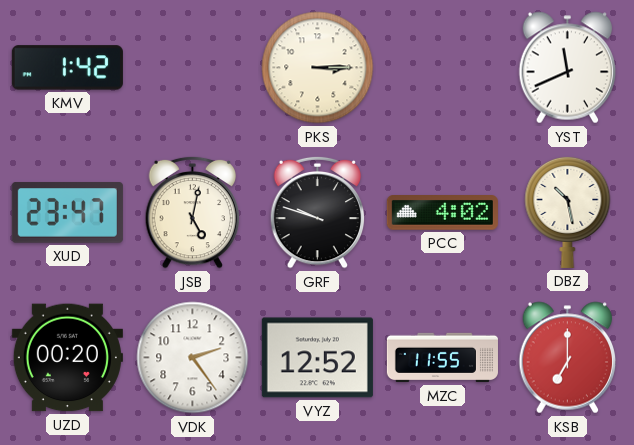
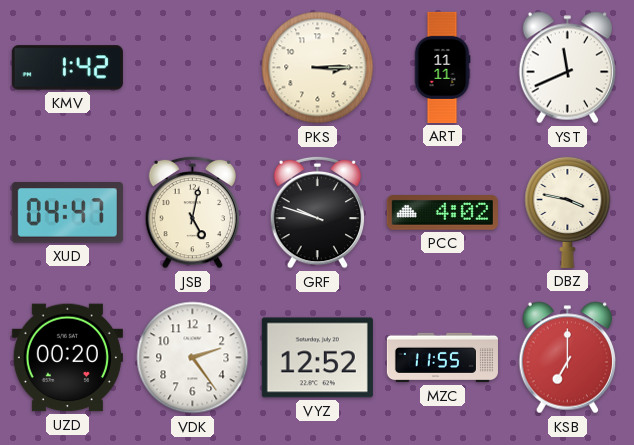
ART: none -> 11:11
XUD: 23:47 -> 04:47
DBZ: 10:28 -> 3:47
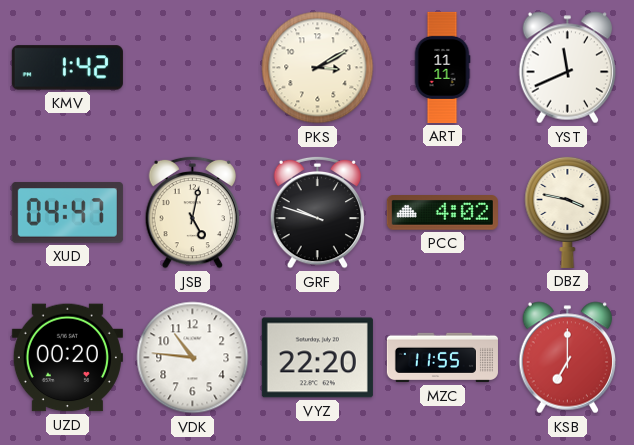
PKS: 3:15 -> 3:10
VDK: 2:24 -> 10:46
VYZ: 12:52 -> 22:20
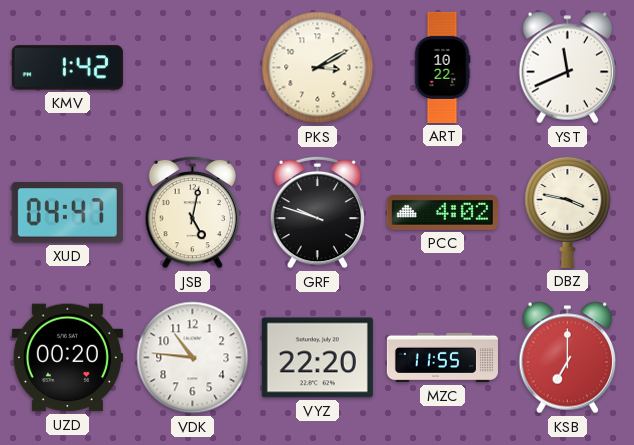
ART: 11:11 -> 10:22
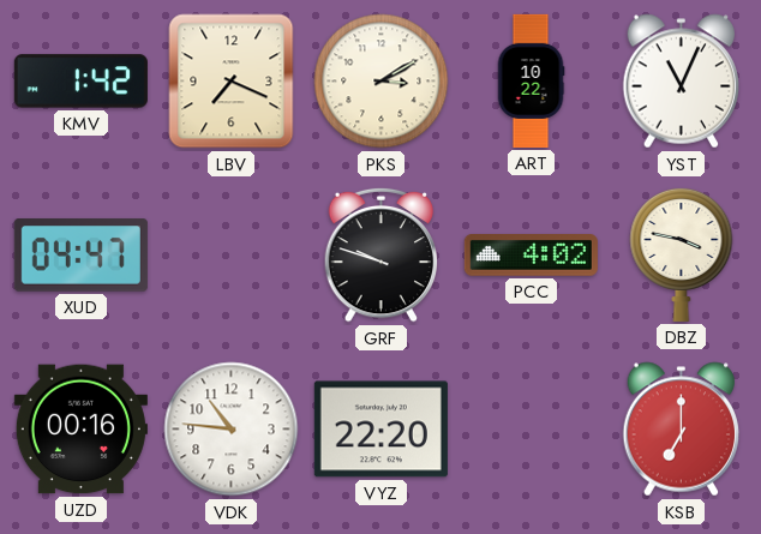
LBV: none -> 7:19
YST: 11:41 -> 11:04
JSB: 5:02 -> none
UZD: 00:20 -> 00:16
MZC: 11:55 -> none
